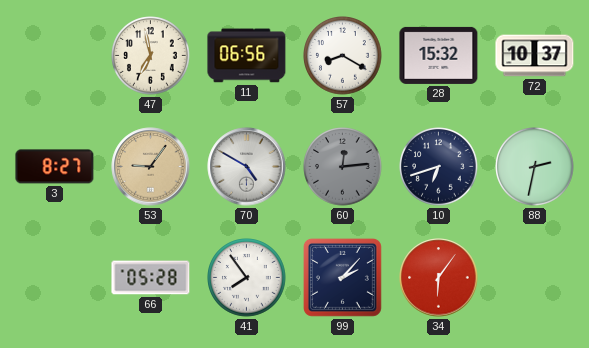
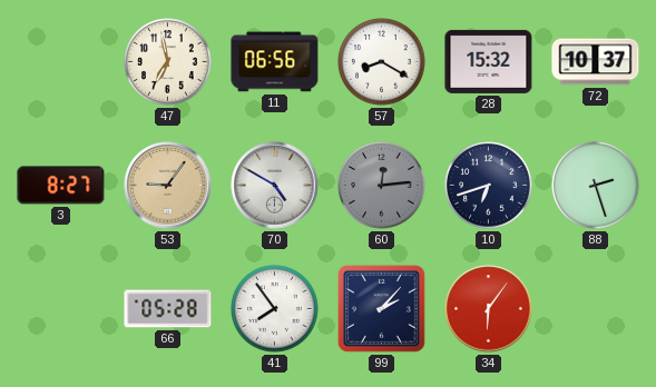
88: 2:32 -> 2:27
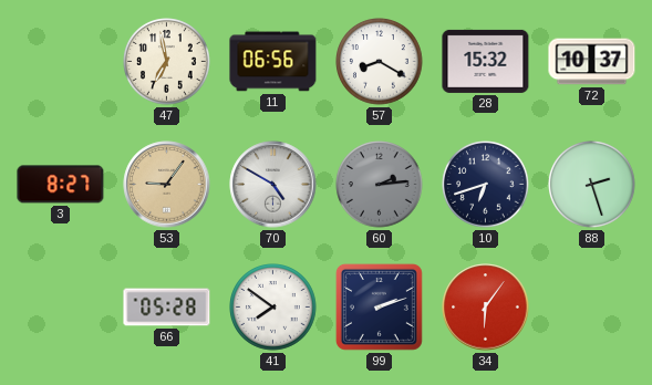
60: 12:14 -> 2:14
41: 7:54 -> 7:51
99: 2:07 -> 2:12
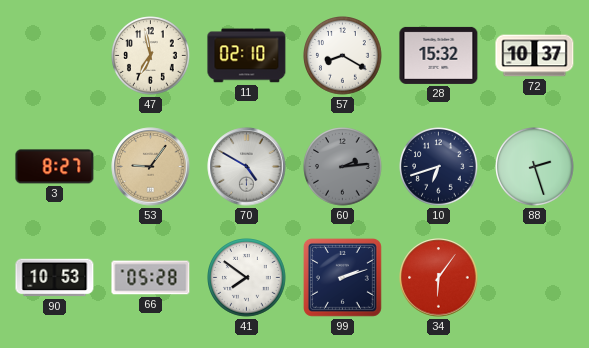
11: 06:56 -> 02:10
90: none -> 10:53
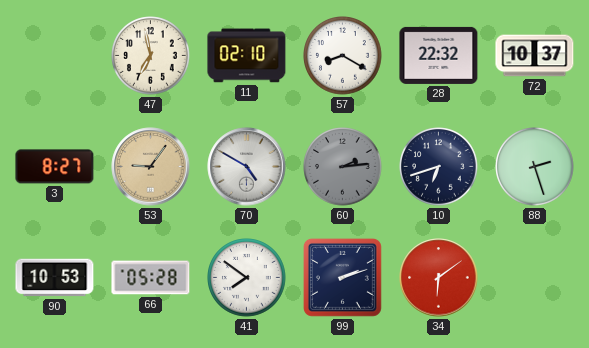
28: 15:32 -> 22:32
34: 6:06 -> 6:09
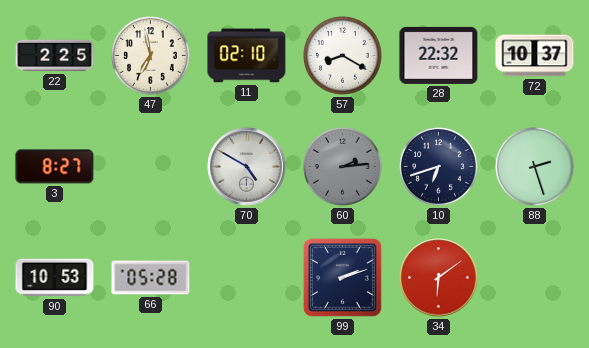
22: none -> 2:25
53: 9:06 -> none
41: 7:51 -> none
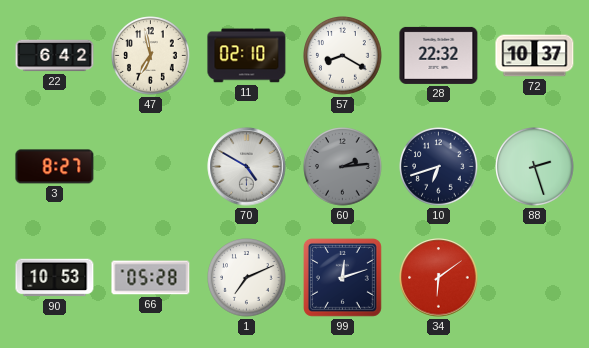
22: 2:25 -> 6:42
1: none -> 7:11
99: 2:12 -> 12:12
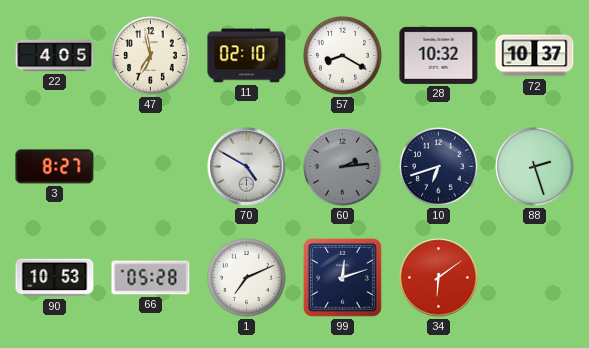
22: 6:42 -> 4:05
28: 22:32 -> 10:32
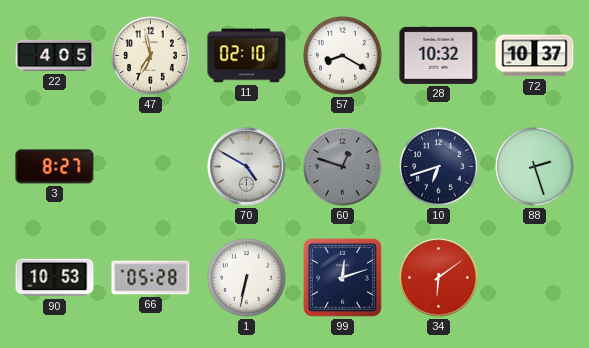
60: 2:14 -> 12:48
1: 7:11 -> 6:32
